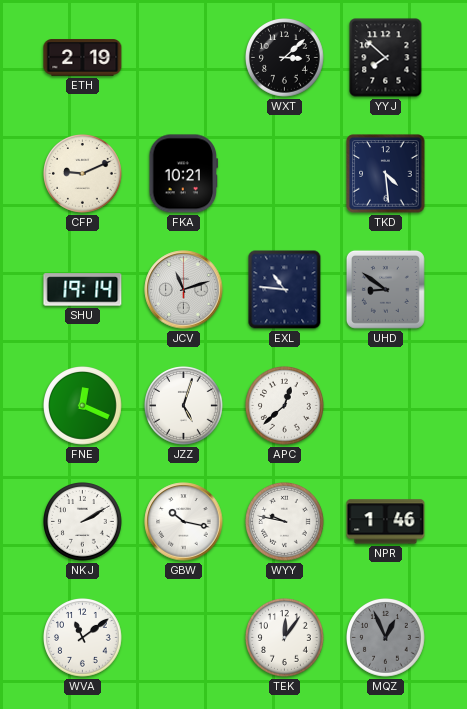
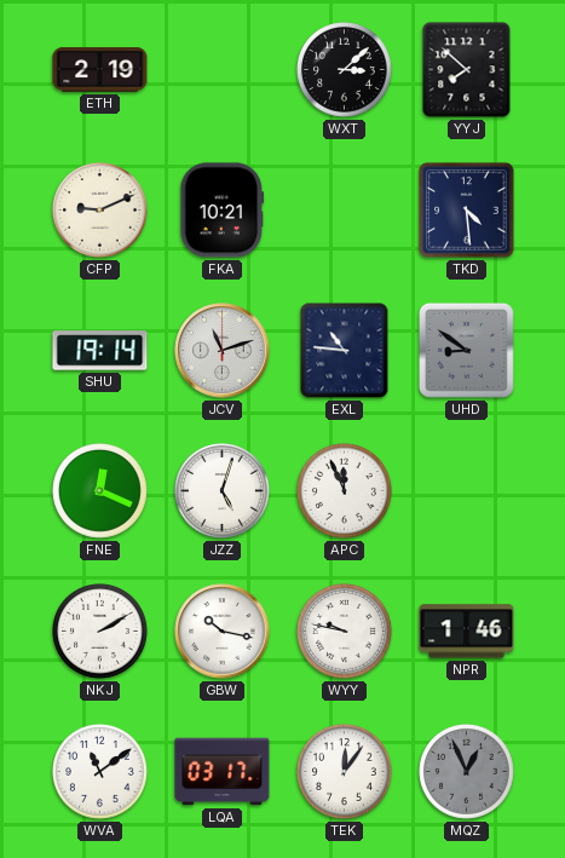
APC: 12:38 -> 11:56
LQA: none -> 03:17
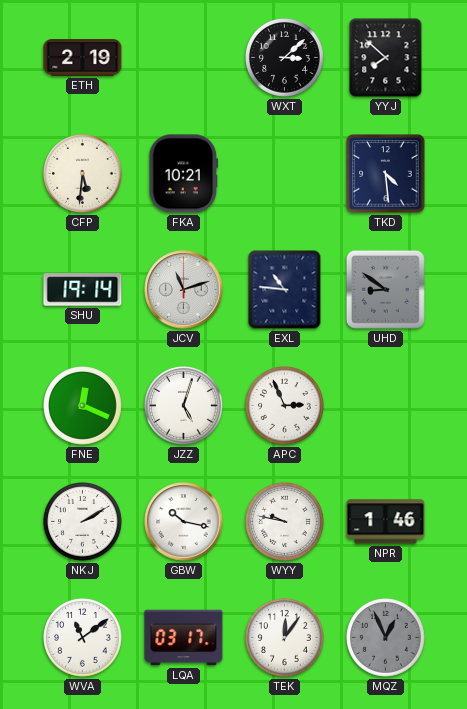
CFP: 9:11 -> 5:31
APC: 11:56 -> 2:56
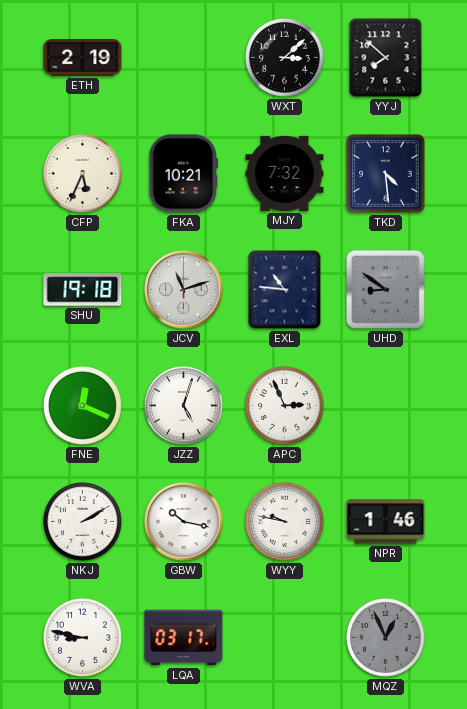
CFP: 5:31 -> 5:34
MJY: none -> 7:32
SHU: 19:14 -> 19:18
WVA: 11:09 -> 8:47
TEK: 12:06 -> none
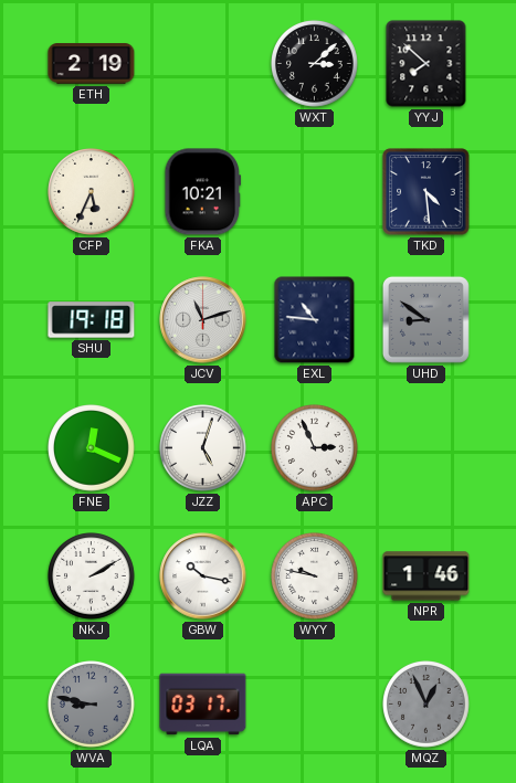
MJY: 7:32 -> none
WVA dial: white -> grey
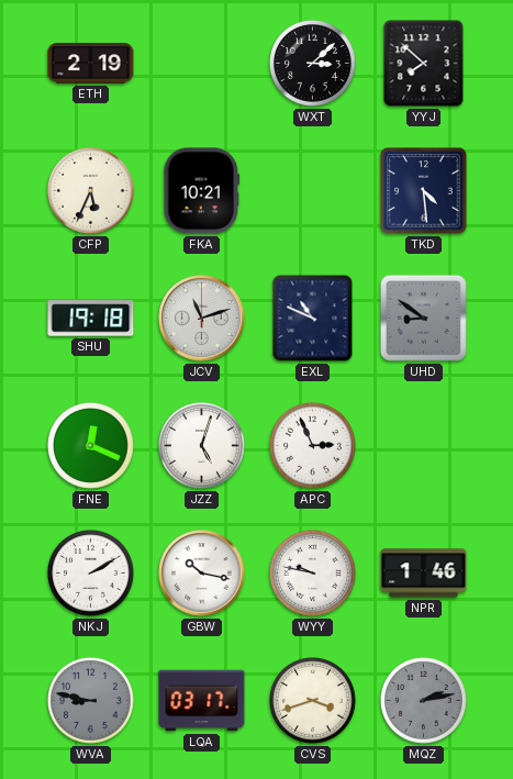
EXL: 10:46 -> 10:49
CVS: none -> 3:42
MQZ: 12:56 -> 2:13
